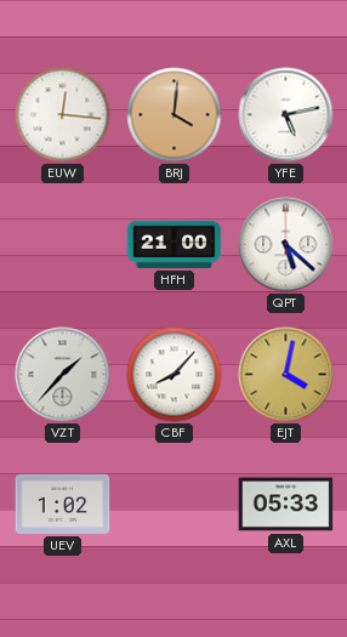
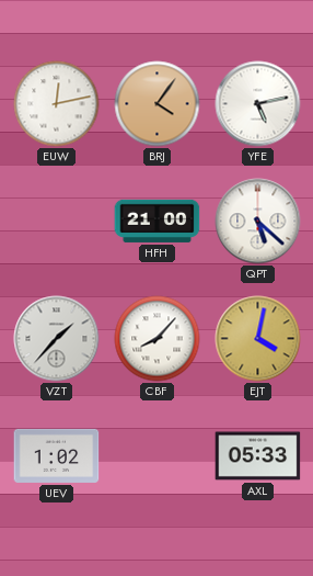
EUW: 12:16 -> 12:13
BRJ: 4:01 -> 4:06
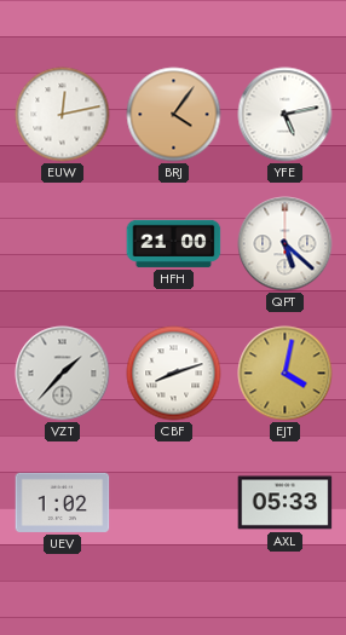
CBF: 8:07 -> 8:12
